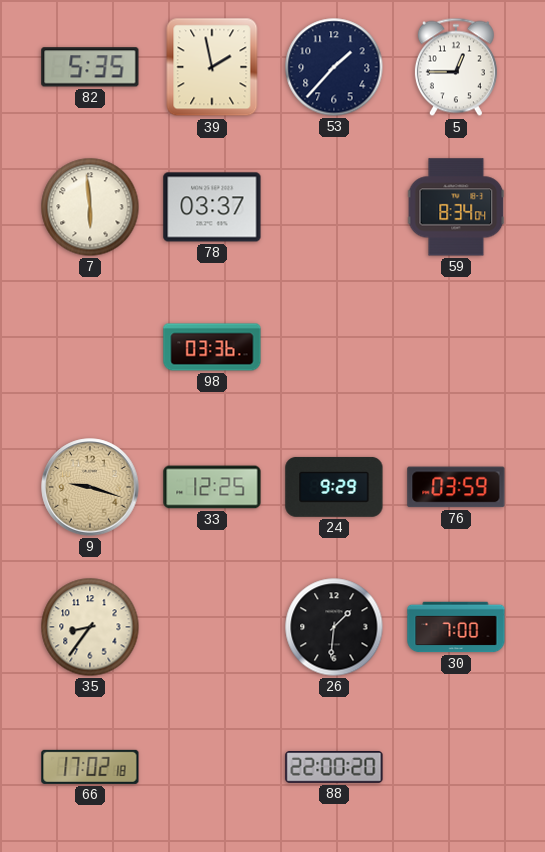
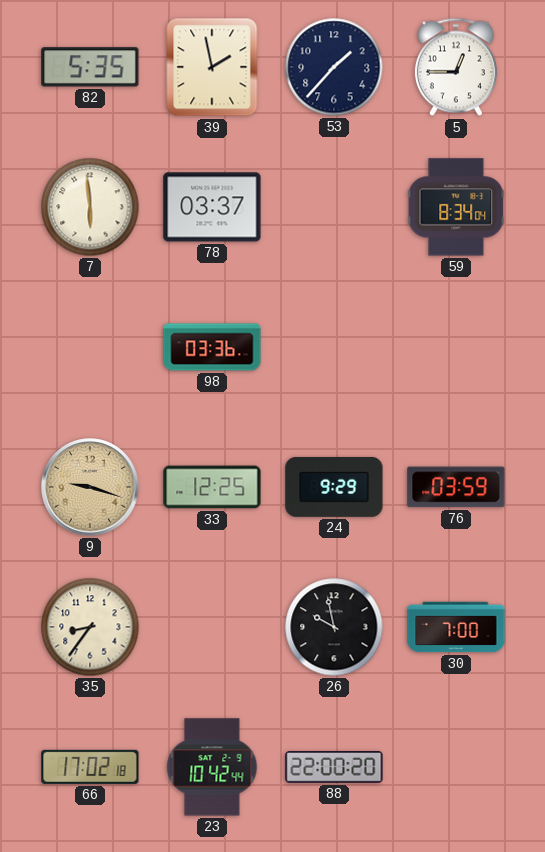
26: 1:31 -> 9:58
23: none -> 10:42
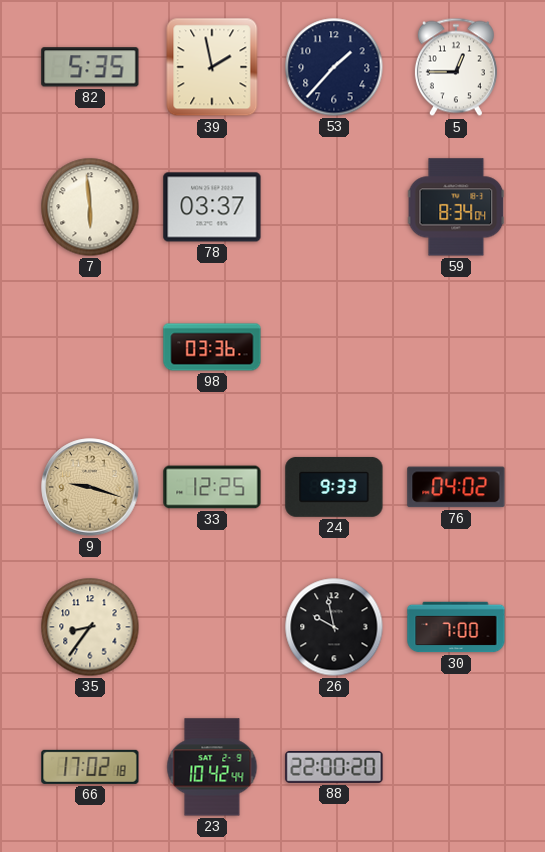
24: 9:29 -> 9:33
76: 03:59 -> 04:02
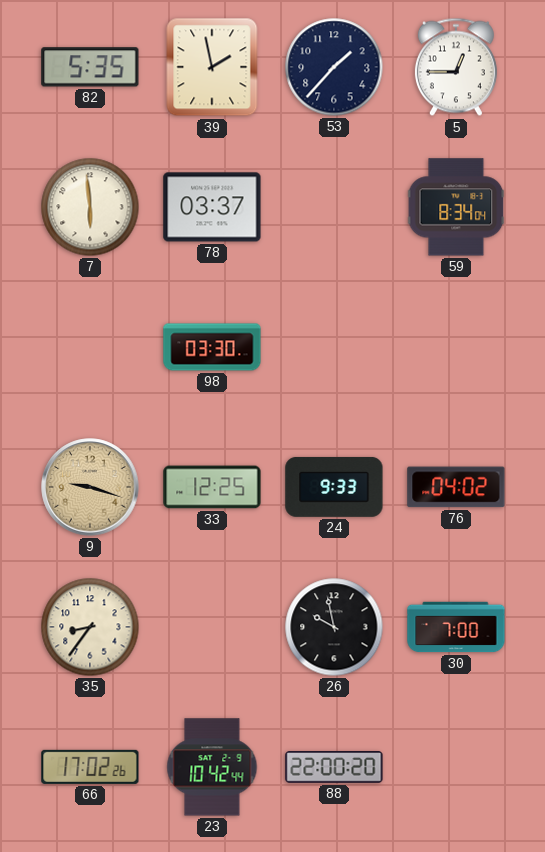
98: 03:36 -> 03:30
66: 17:02:18 -> 17:02:26
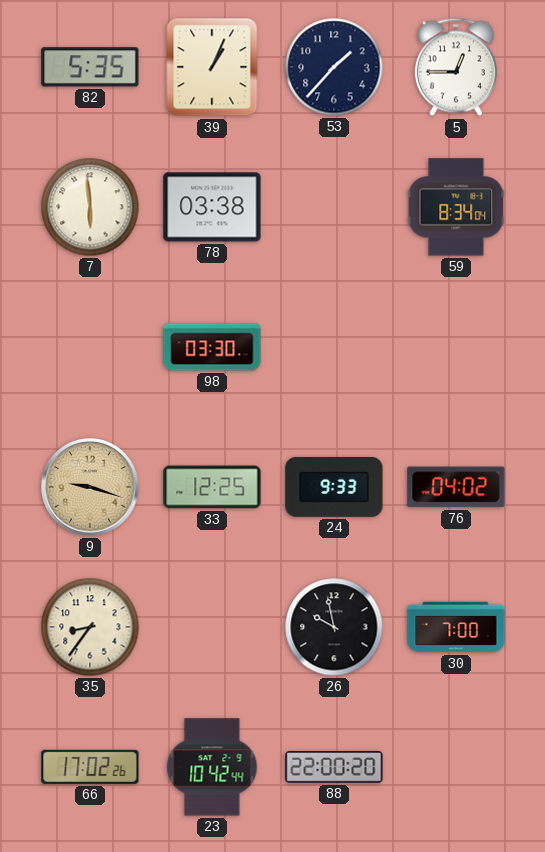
39: 1:58 -> 1:04
78: 03:37 -> 03:38
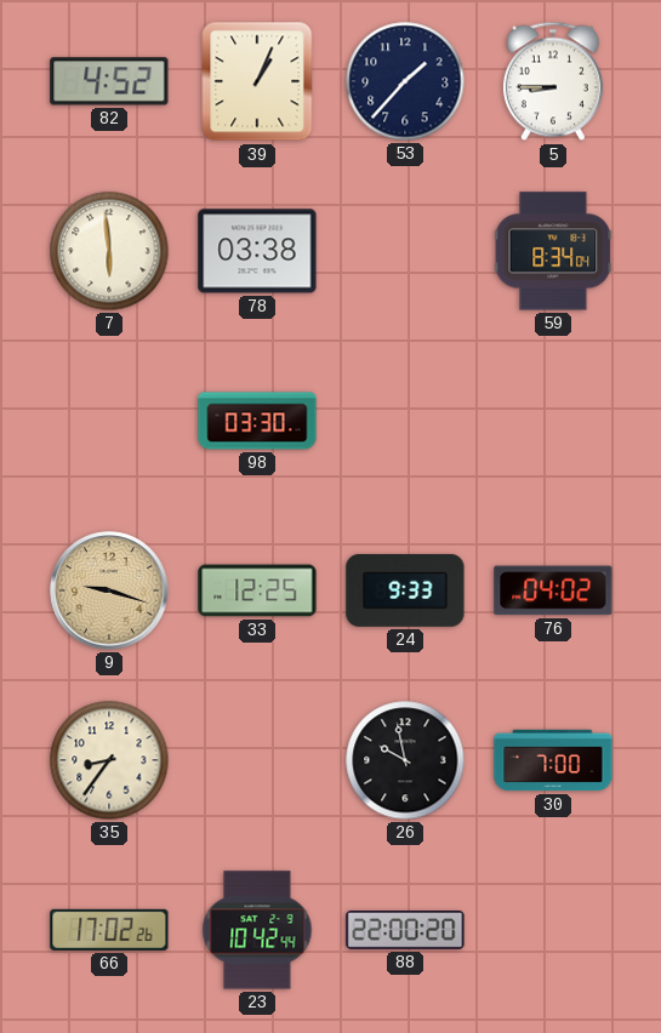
82: 5:35 -> 4:52
5: 12:45 -> 8:45
